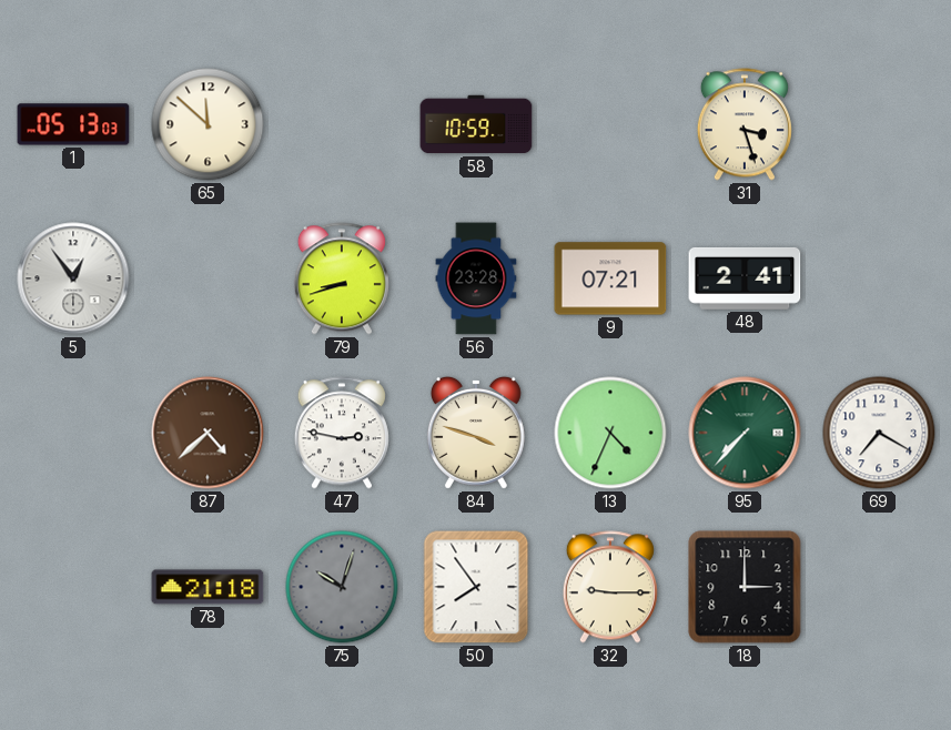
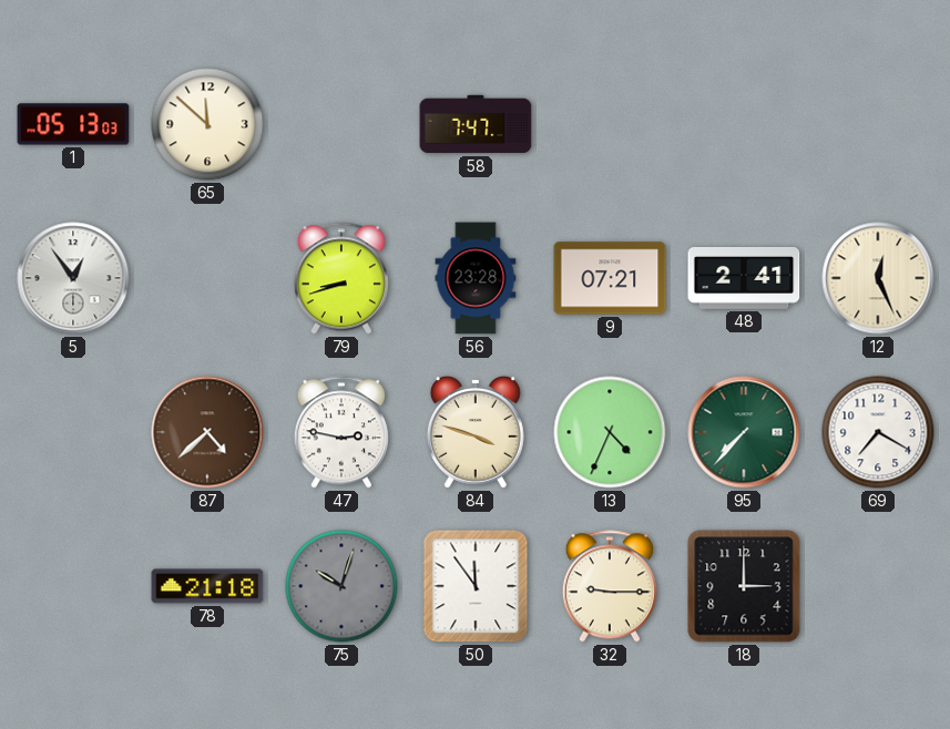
58: 10:59 -> 7:47
31: 3:27 -> none
12: none -> 12:26
50: 7:54 -> 11:54
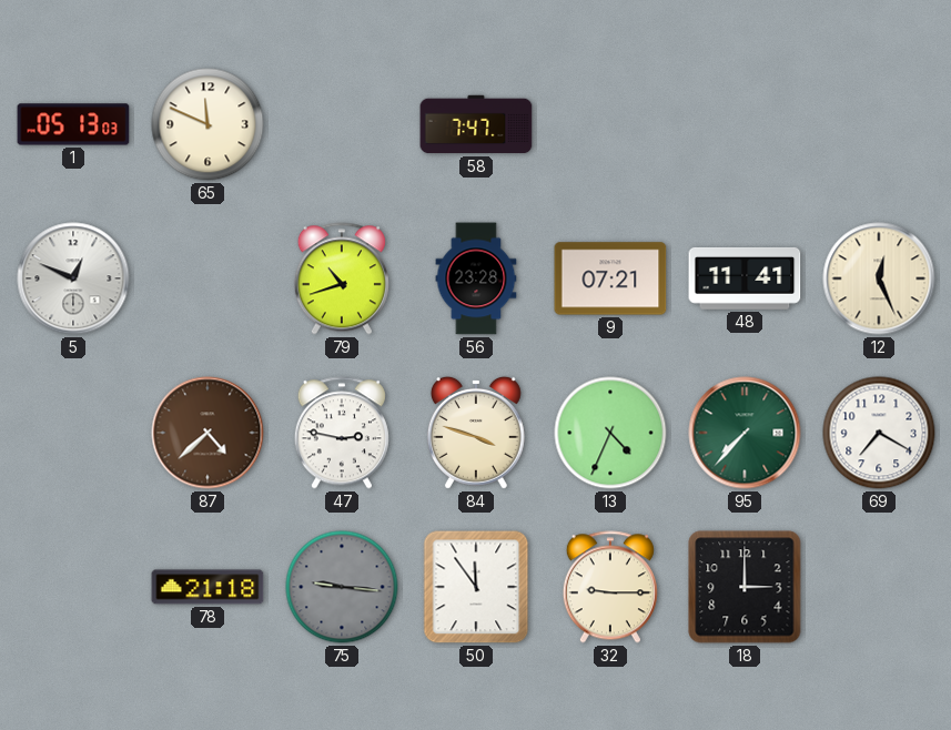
65: 11:52 -> 11:49
5: 12:54 -> 12:49
79: 8:42 -> 10:42
48: 2:41 -> 11:41
75: 10:03 -> 9:16
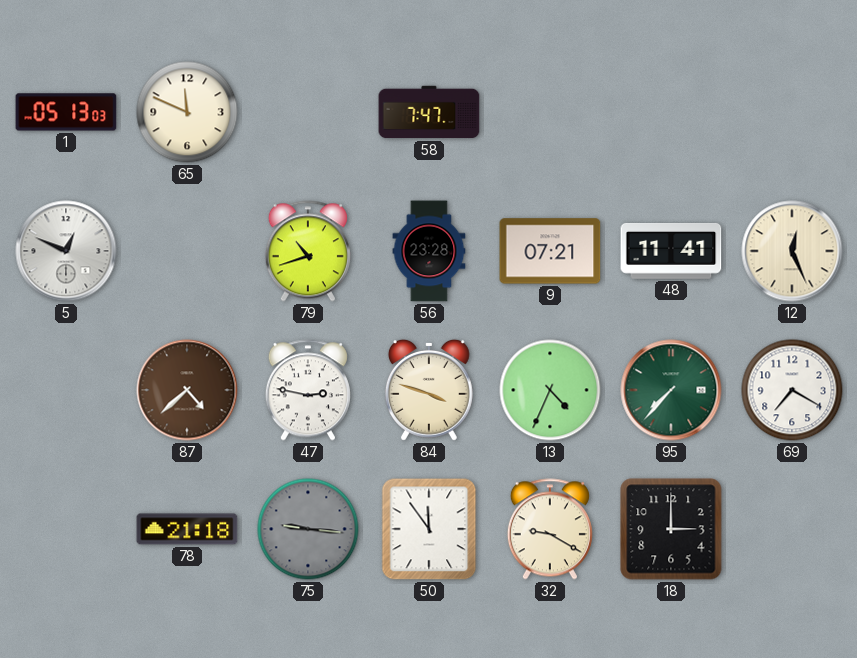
32: 9:15 -> 9:20
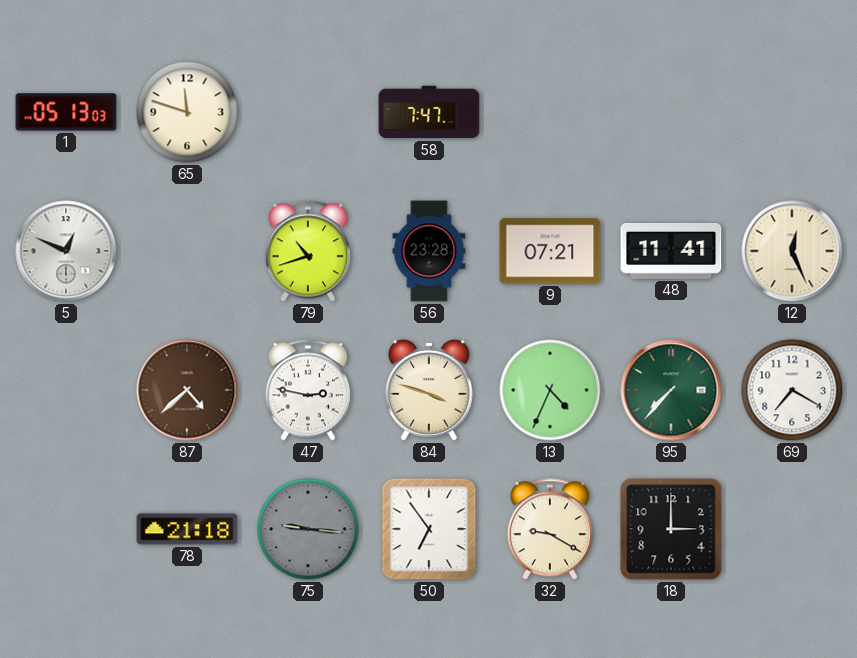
65: 11:49 -> 11:48
50: 11:54 -> 6:54
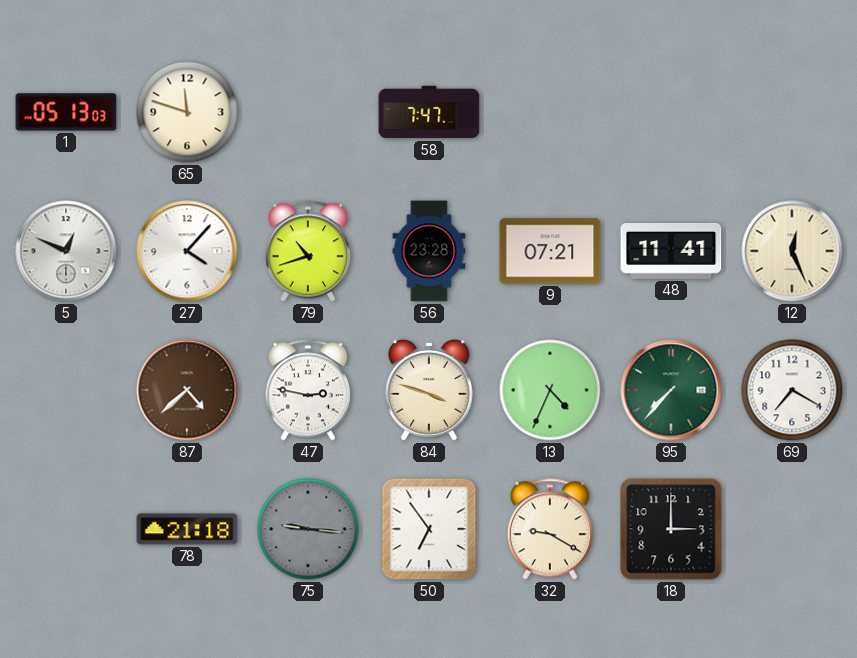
27: none -> 4:07
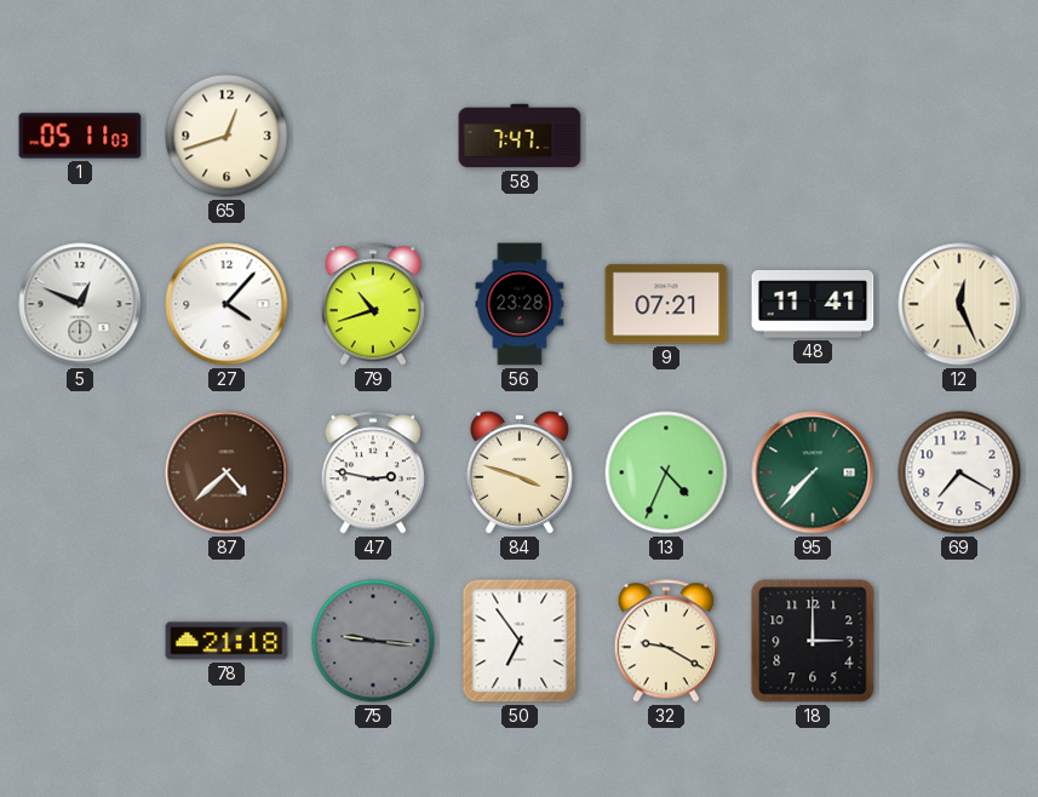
1: 05:13 -> 05:11
65: 11:48 -> 12:42
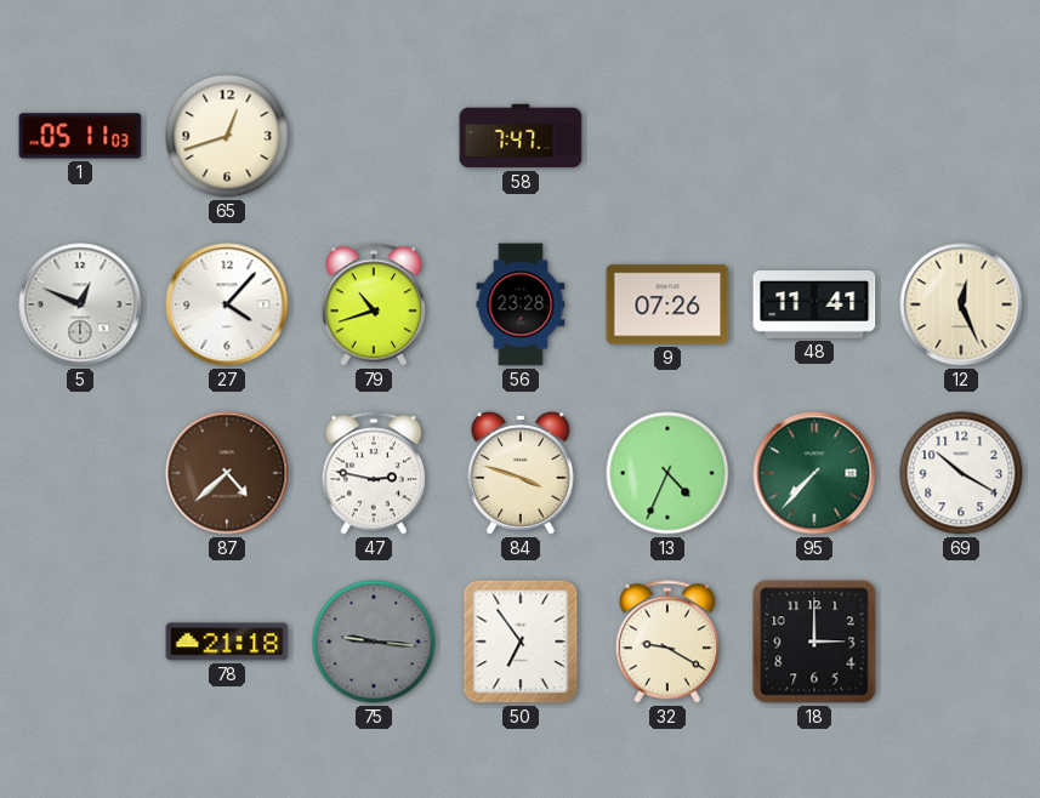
9: 07:21 -> 07:26
69: 7:20 -> 10:20
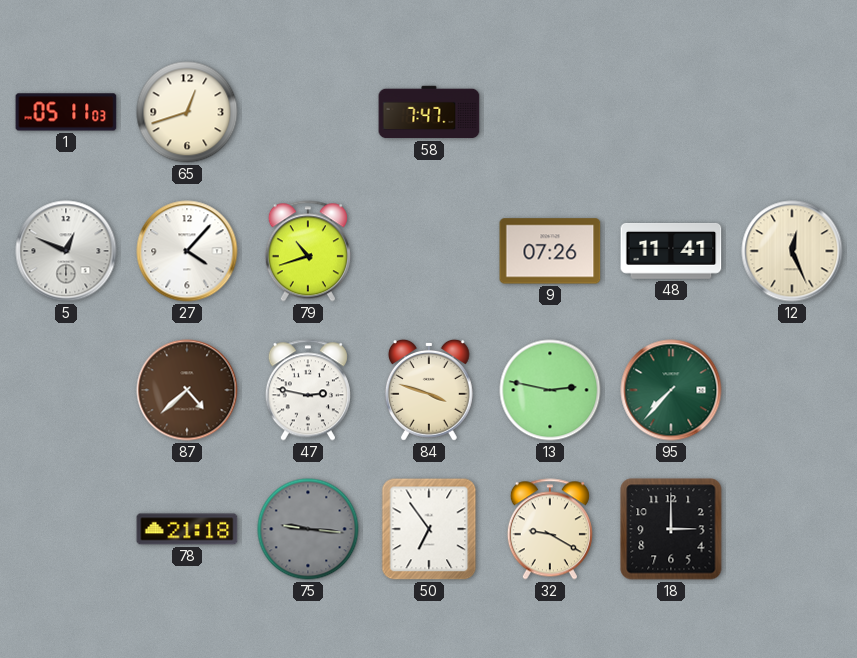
56: 23:28 -> none
13: 4:34 -> 2:47
69: 10:20 -> none
